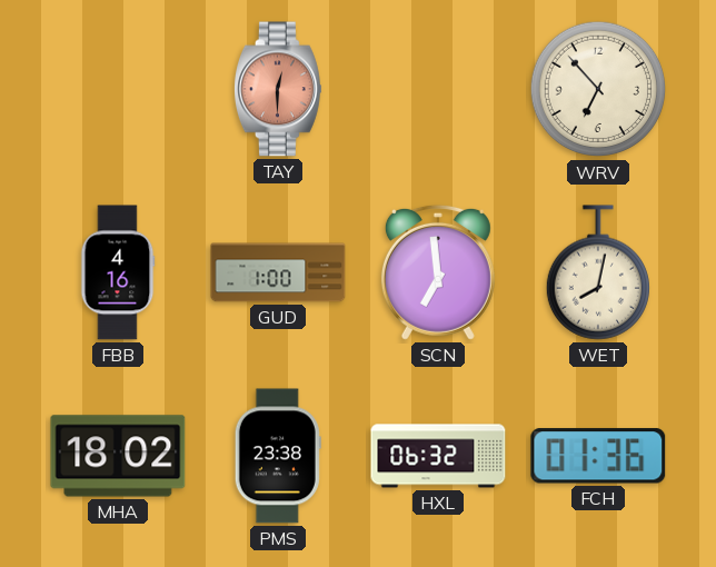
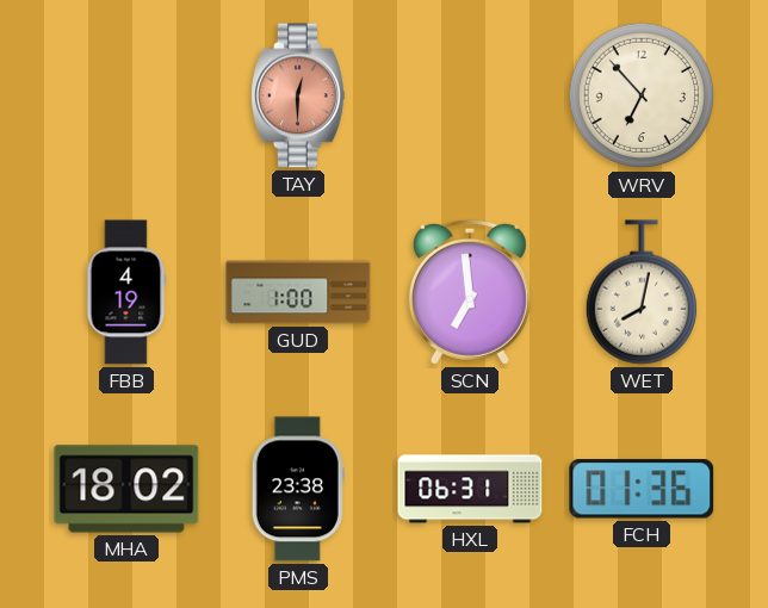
FBB: 4:16 -> 4:19
HXL: 06:32 -> 06:31
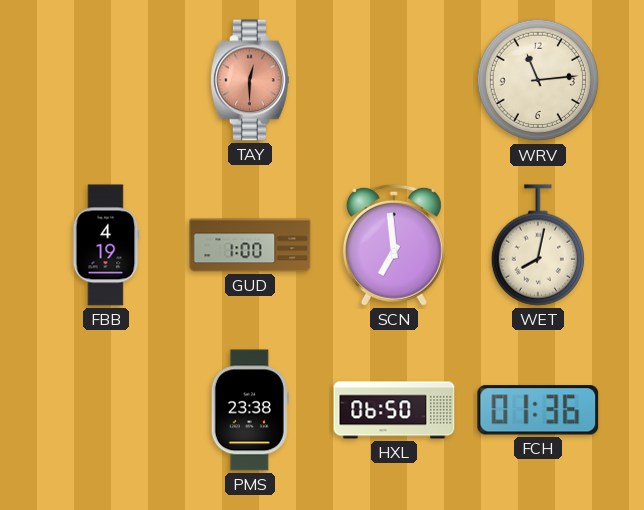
WRV: 6:53 -> 11:14
MHA: 18:02 -> none
HXL: 06:31 -> 06:50
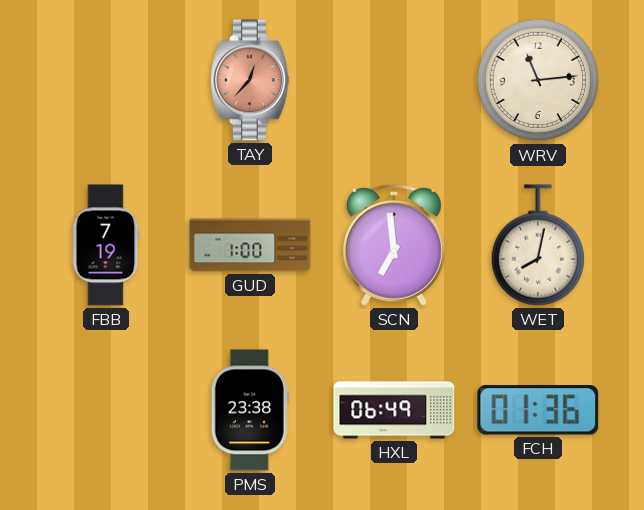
TAY: 12:30 -> 12:37
FBB: 4:19 -> 7:19
HXL: 06:50 -> 06:49
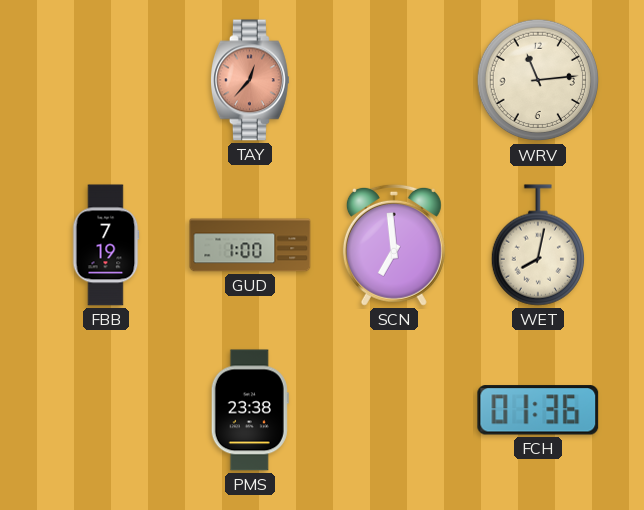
HXL: 06:49 -> none
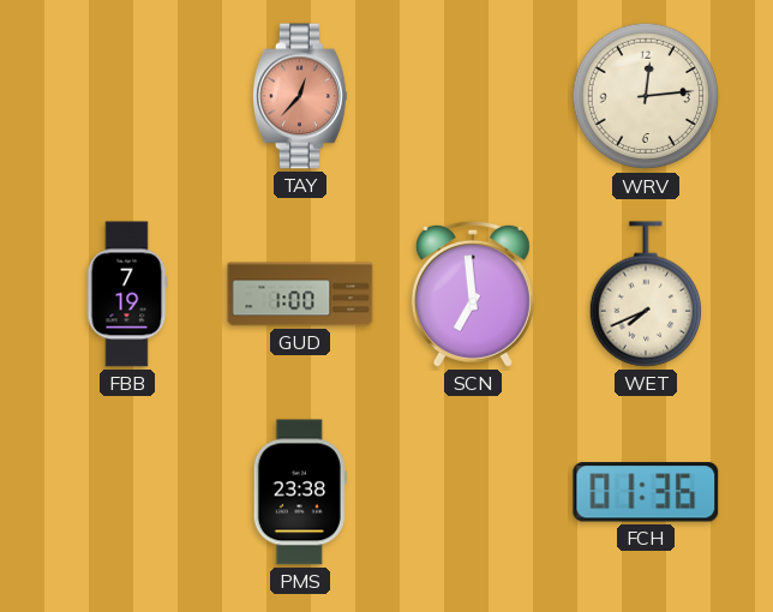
WRV: 11:14 -> 12:14
WET: 8:02 -> 7:41
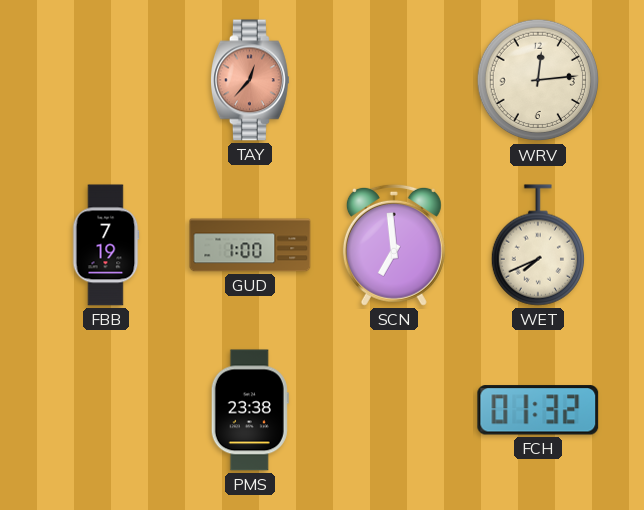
FCH: 01:36 -> 01:32
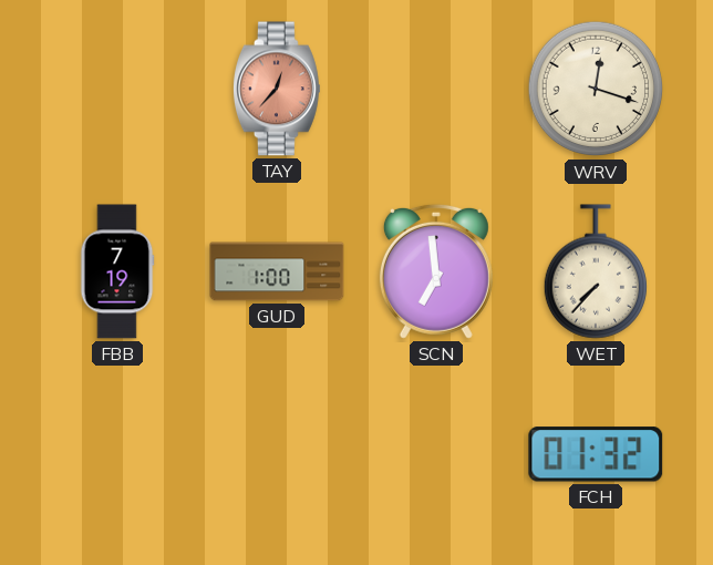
WRV: 12:14 -> 12:18
WET: 7:41 -> 7:37
PMS: 23:38 -> none
